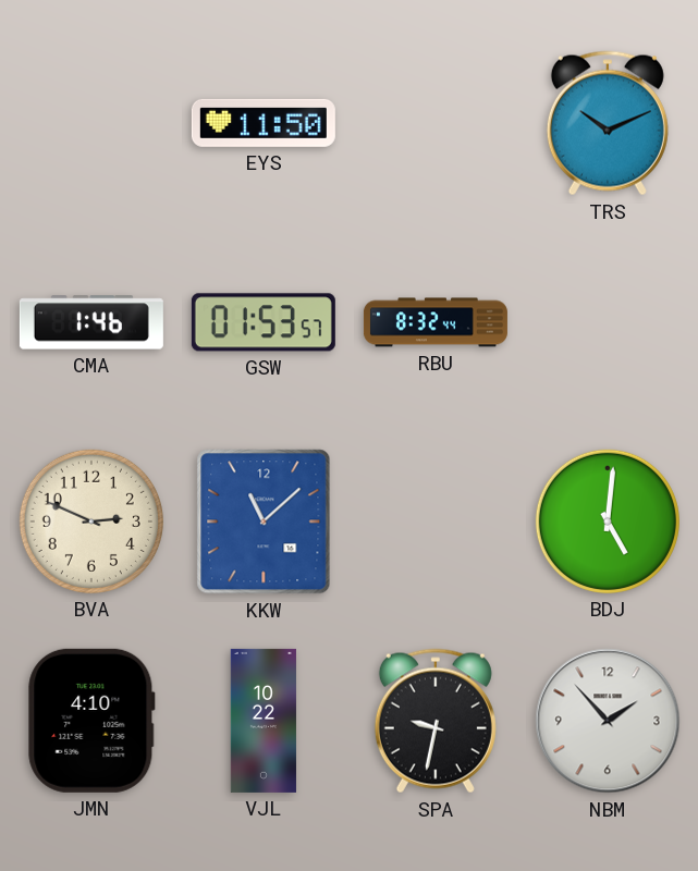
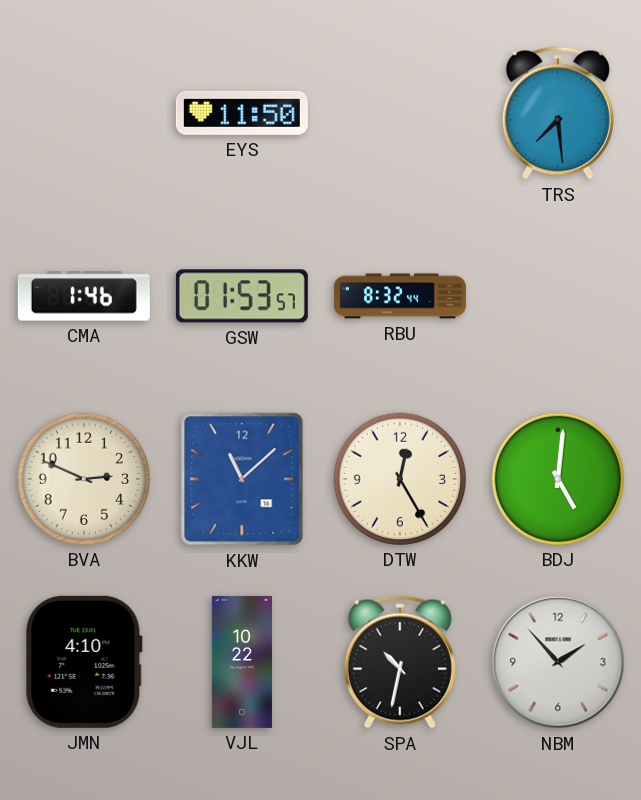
TRS: 10:11 -> 7:29
DTW: none -> 12:25
SPA: 9:32 -> 10:32
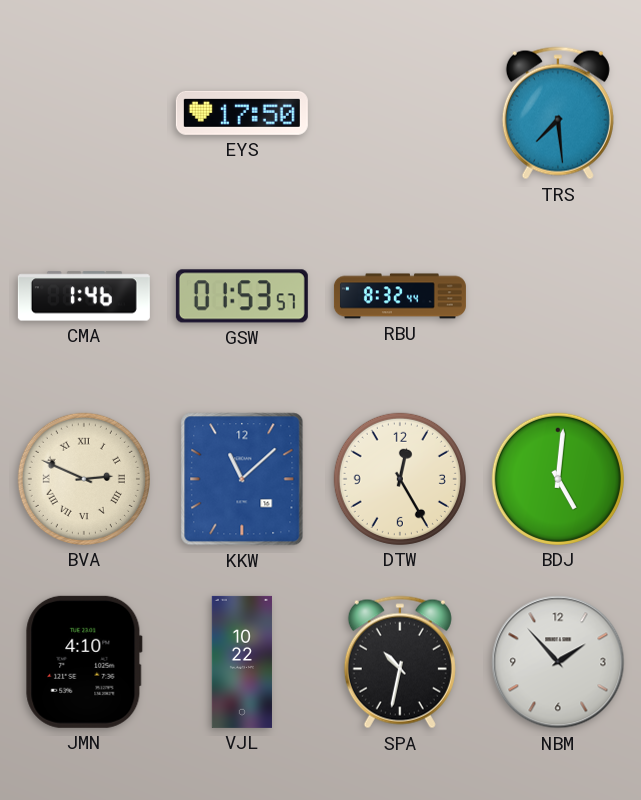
EYS: 11:50 -> 17:50
BVA numerals: Arabic -> Roman
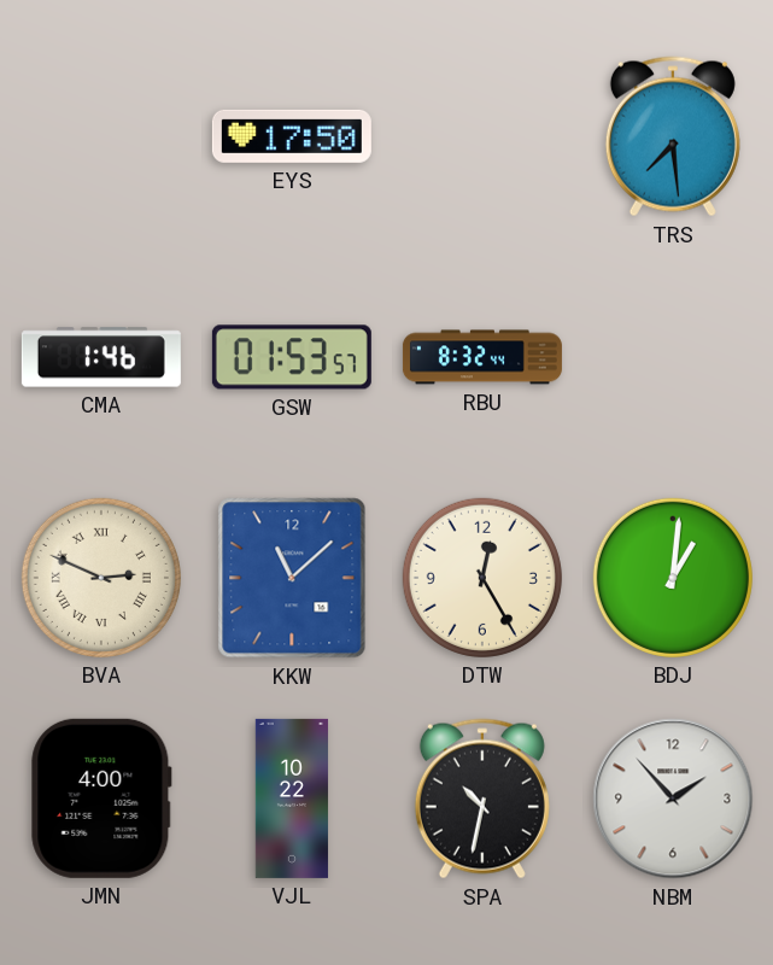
BDJ: 5:01 -> 1:01
JMN: 4:10 -> 4:00
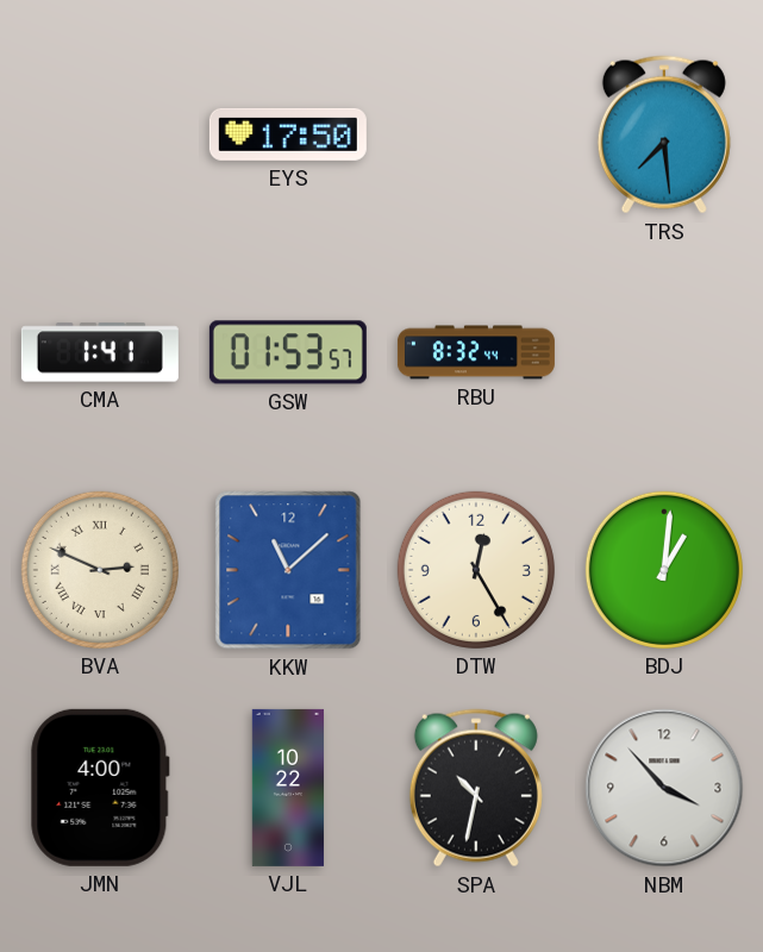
CMA: 1:46 -> 1:41
NBM: 1:53 -> 3:53
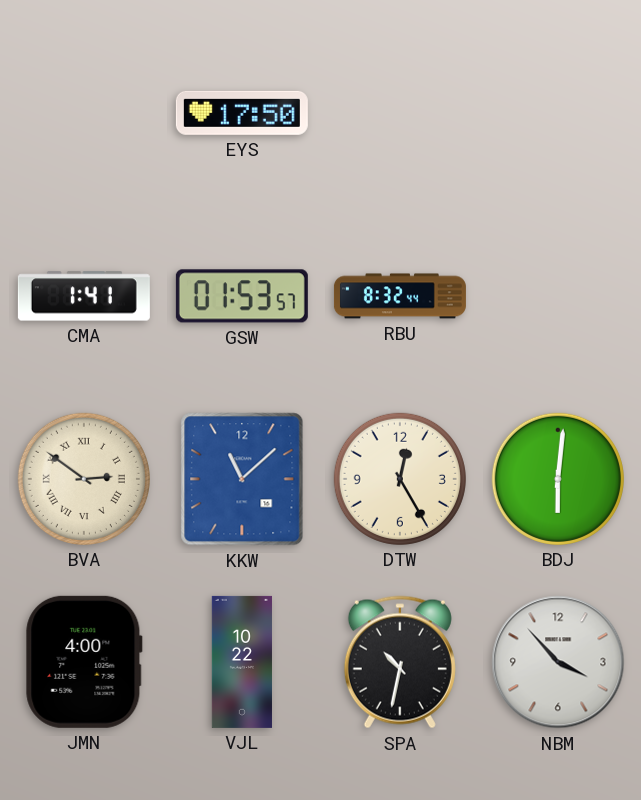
TRS: 7:29 -> none
BVA: 2:49 -> 2:51
BDJ: 1:01 -> 6:01
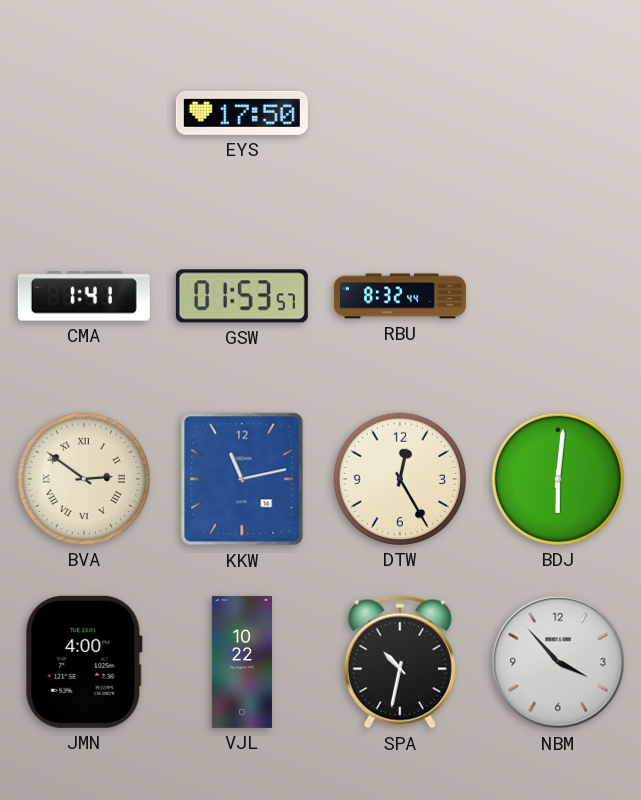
KKW: 11:08 -> 11:13
